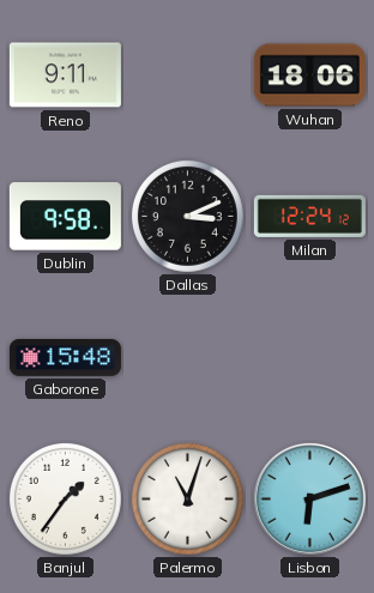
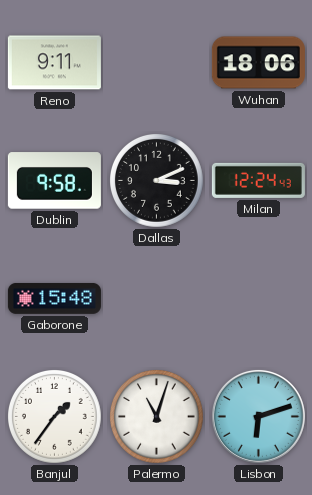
Milan: 12:24:12 -> 12:24:43
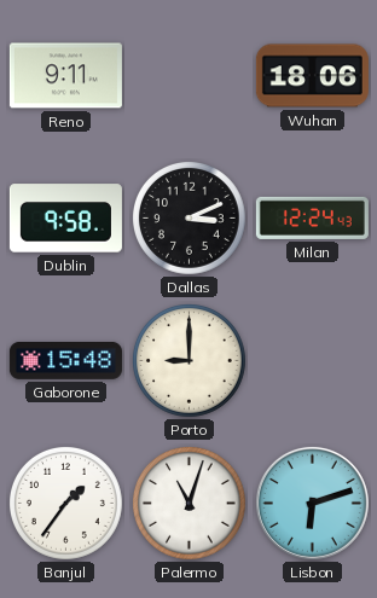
Porto: none -> 9:00
